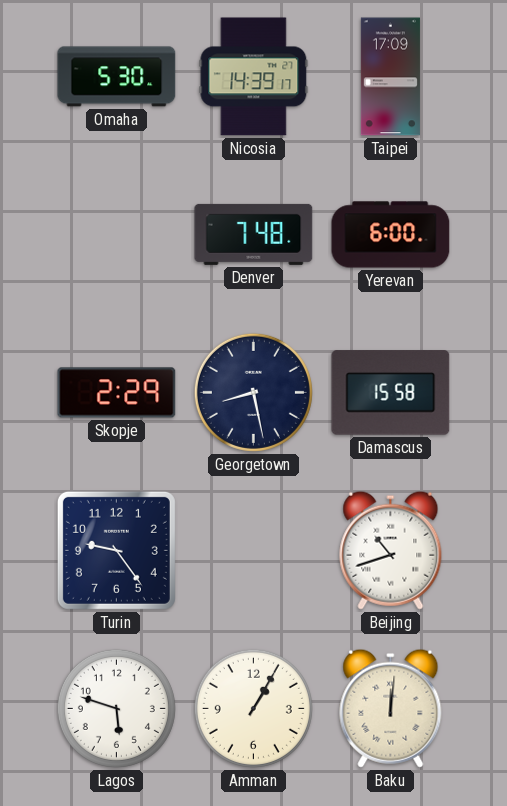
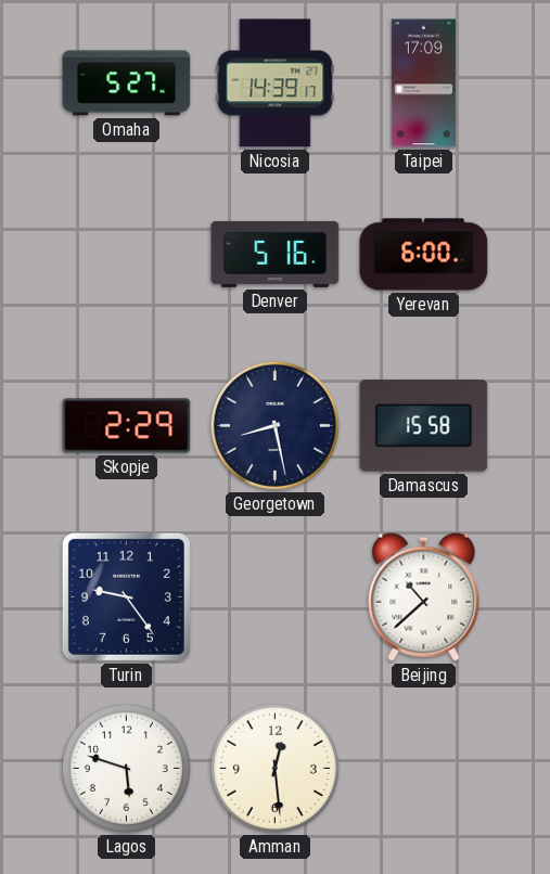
Omaha: 5:30 -> 5:27
Denver: 7:48 -> 5:16
Beijing: 10:42 -> 10:38
Amman: 1:05 -> 12:29
Baku: 12:01 -> none
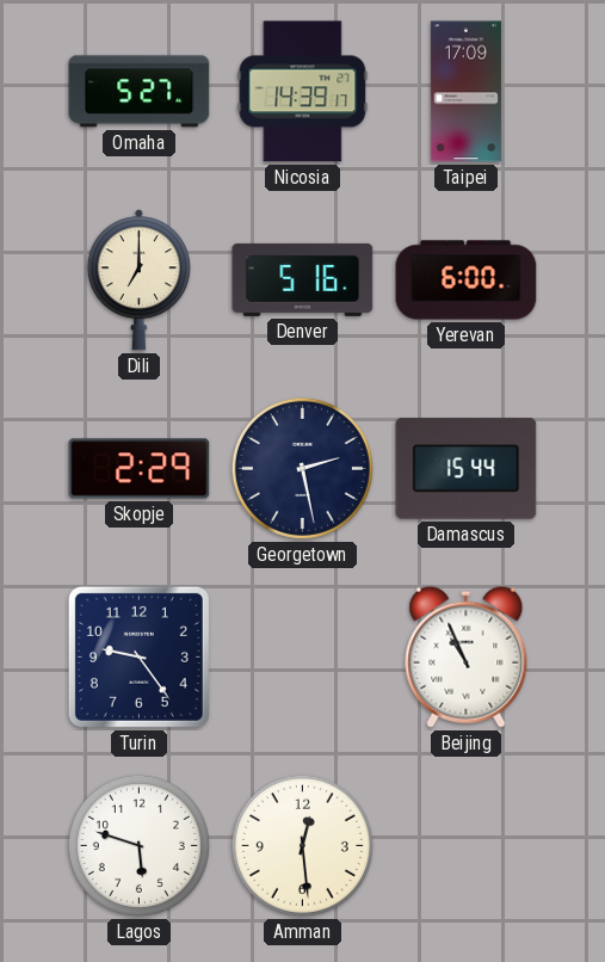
Dili: none -> 7:00
Georgetown: 8:28 -> 2:28
Damascus: 15:58 -> 15:44
Beijing: 10:38 -> 10:56
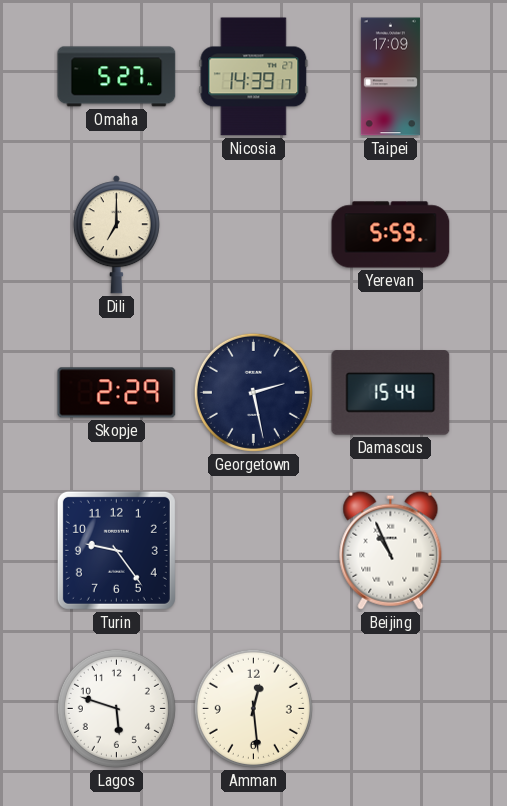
Denver: 5:16 -> none
Yerevan: 6:00 -> 5:59
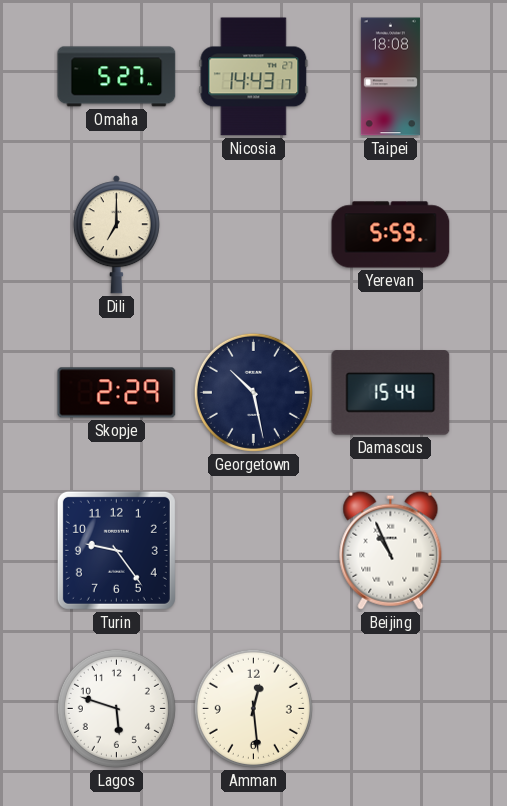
Nicosia: 14:39 -> 14:43
Taipei: 17:09 -> 18:08
Georgetown: 2:28 -> 10:28
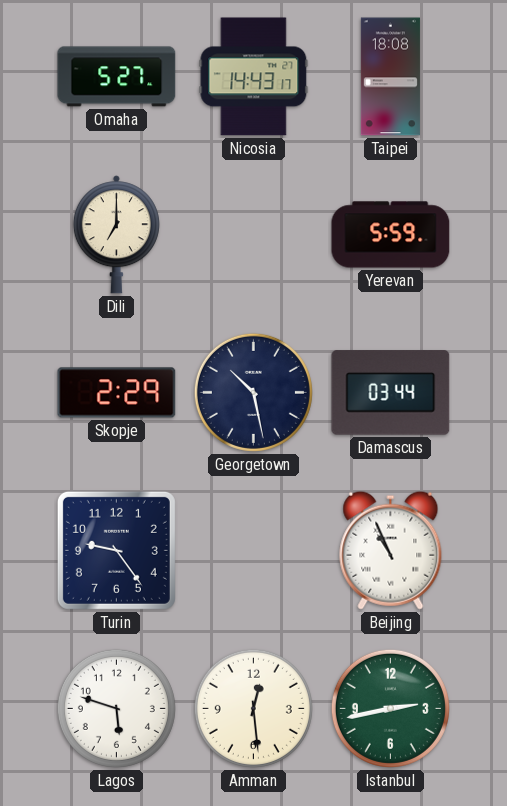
Damascus: 15:44 -> 03:44
Istanbul: none -> 2:43
